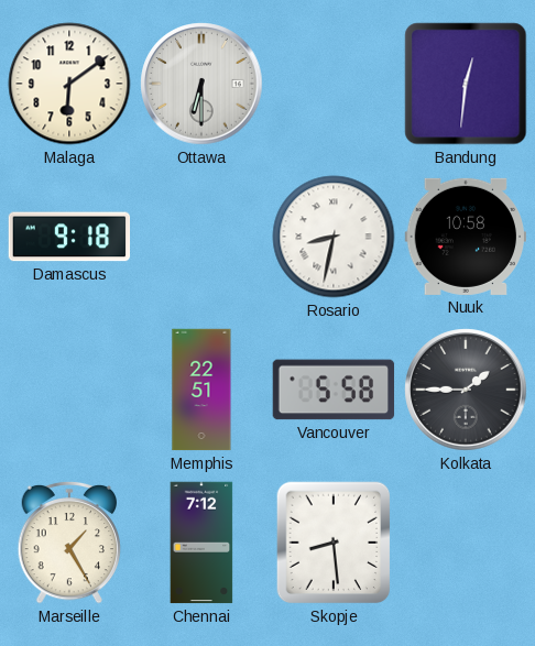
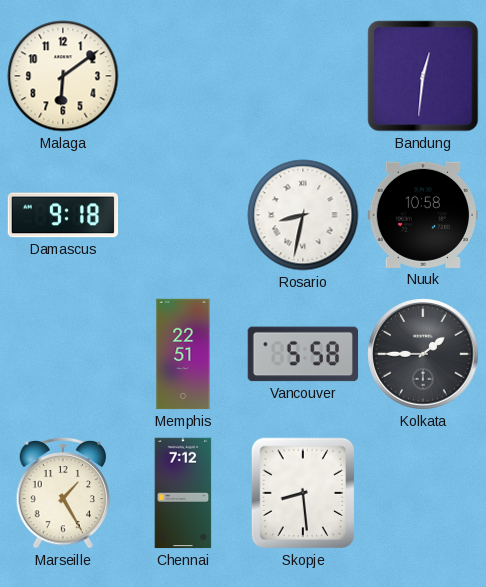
Ottawa: 6:30 -> none
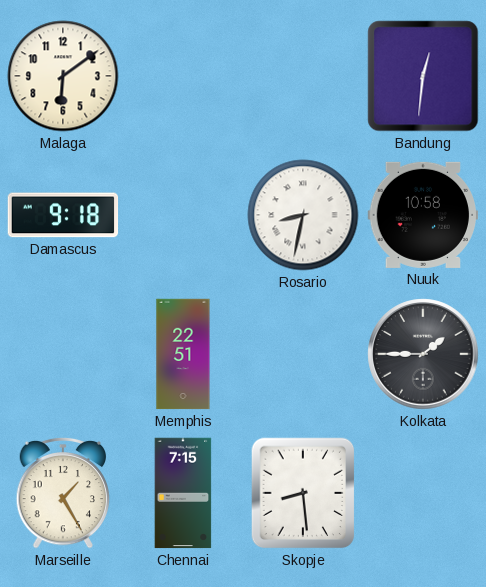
Vancouver: 5:58 -> none
Chennai: 7:12 -> 7:15
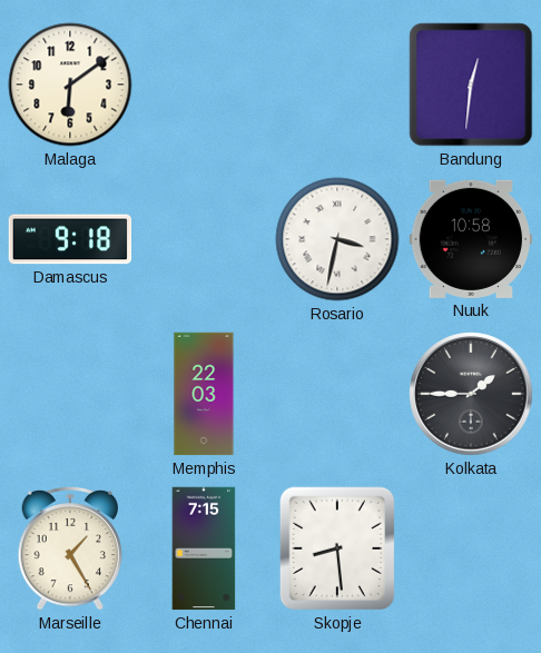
Rosario: 8:32 -> 3:32
Memphis: 22:51 -> 22:03
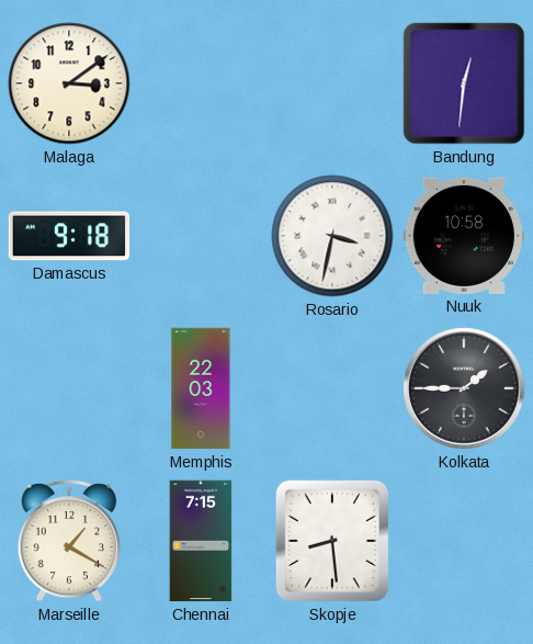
Malaga: 6:09 -> 3:09
Marseille: 1:25 -> 1:20
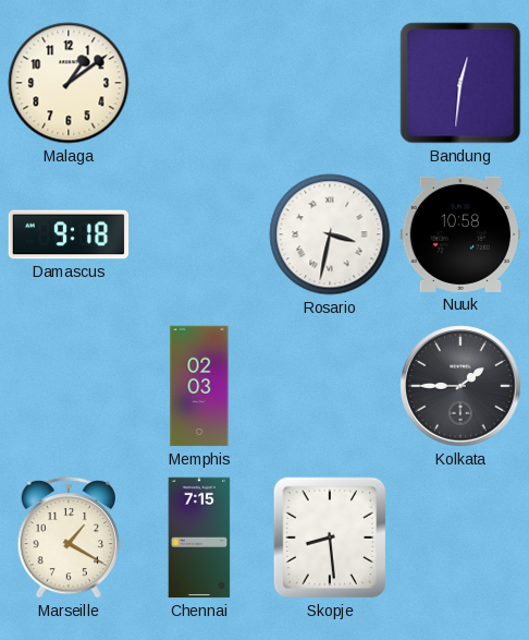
Malaga: 3:09 -> 1:09
Memphis: 22:03 -> 02:03
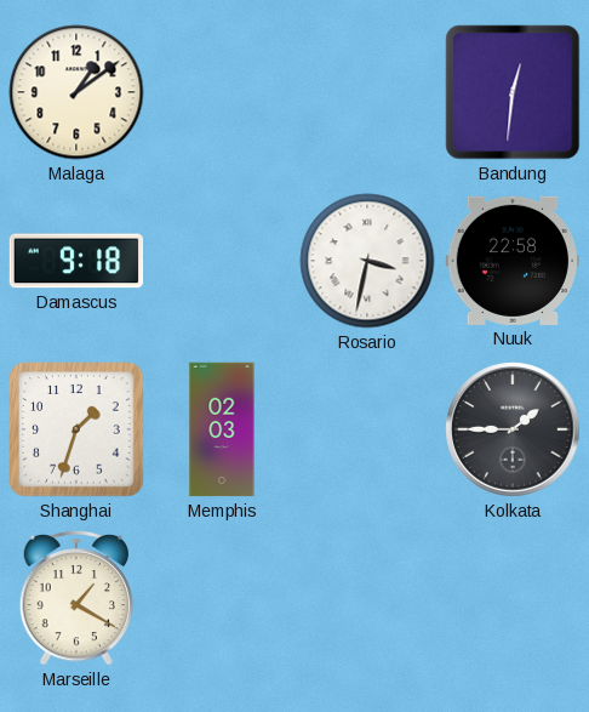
Nuuk: 10:58 -> 22:58
Shanghai: none -> 1:33
Chennai: 7:15 -> none
Skopje: 8:29 -> none
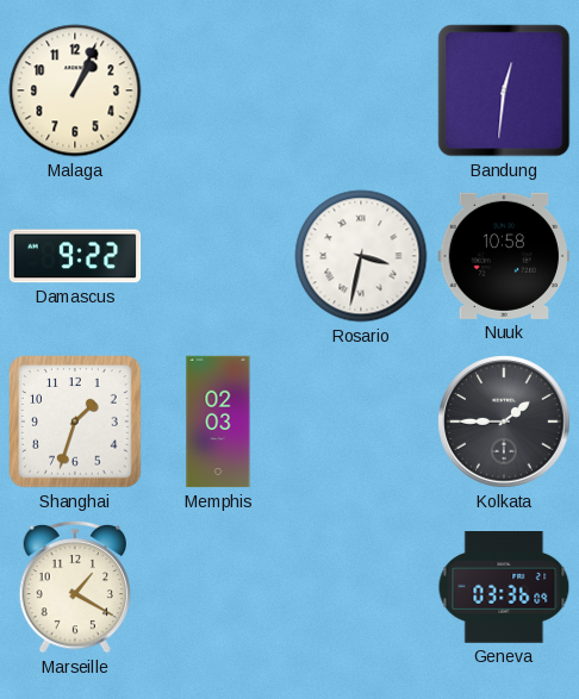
Malaga: 1:09 -> 1:04
Damascus: 9:18 -> 9:22
Nuuk: 22:58 -> 10:58
Geneva: none -> 03:36
